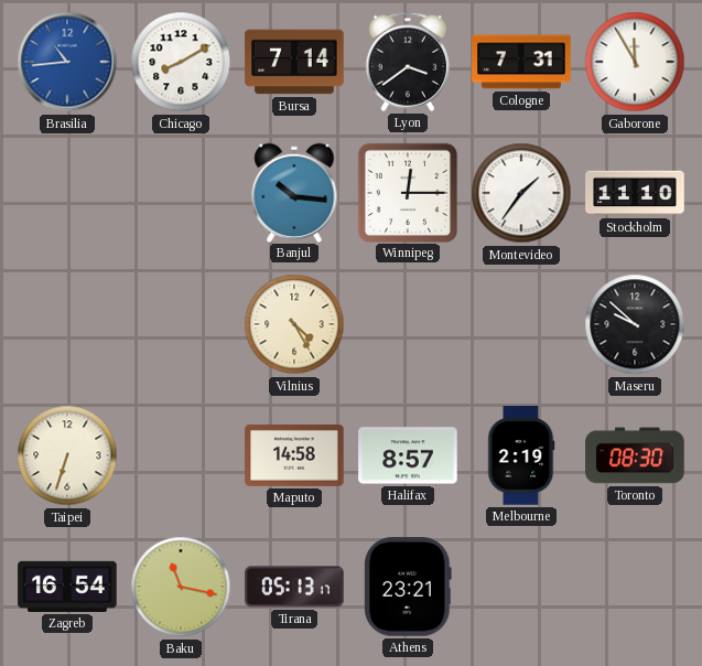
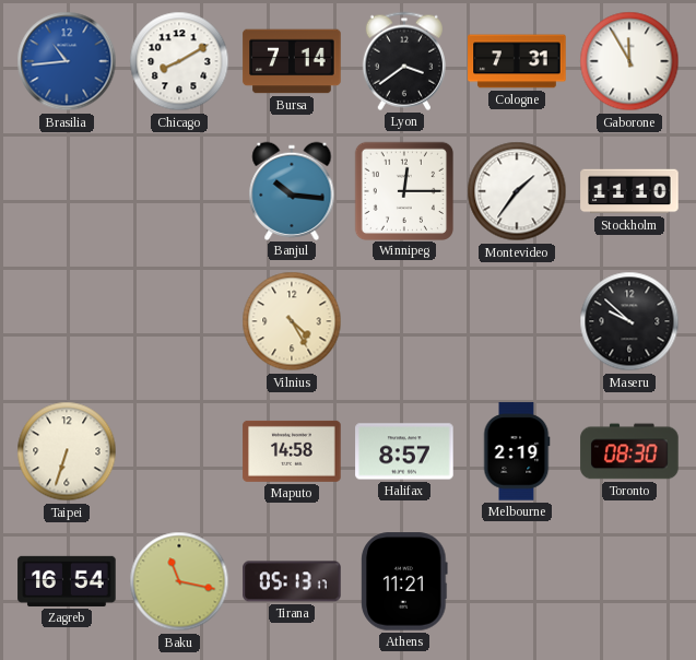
Athens: 23:21 -> 11:21
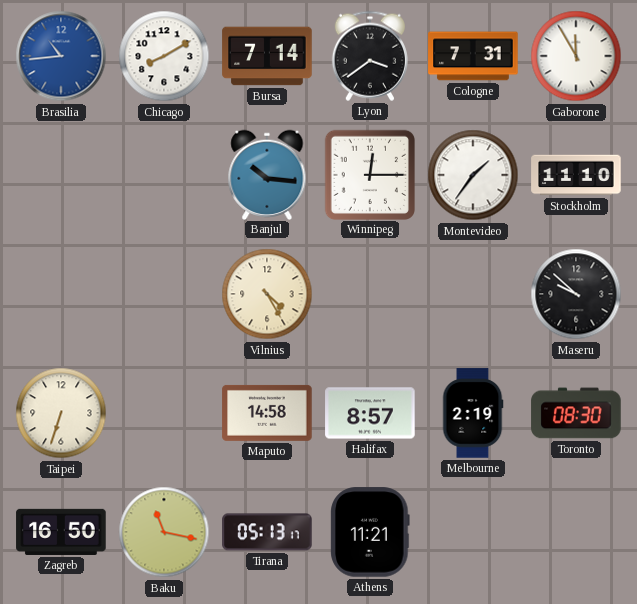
Zagreb: 16:54 -> 16:50
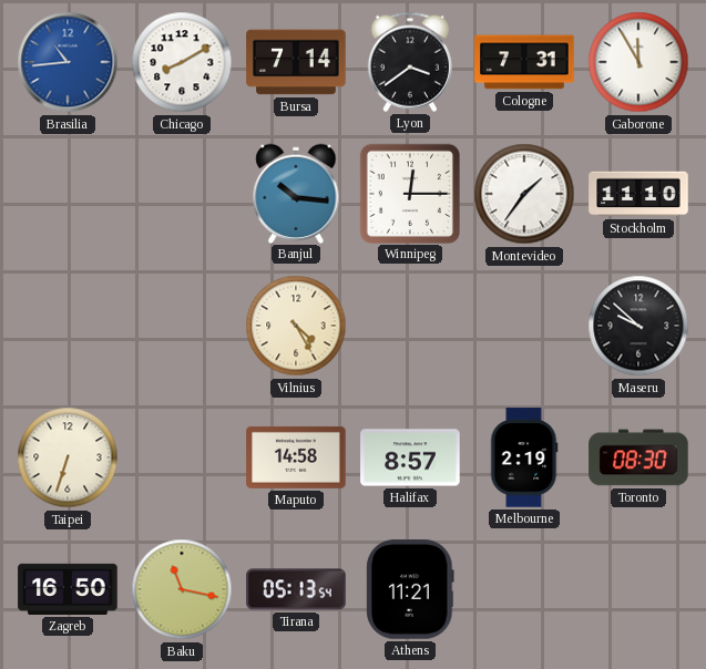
Tirana: 05:13:17 -> 05:13:54
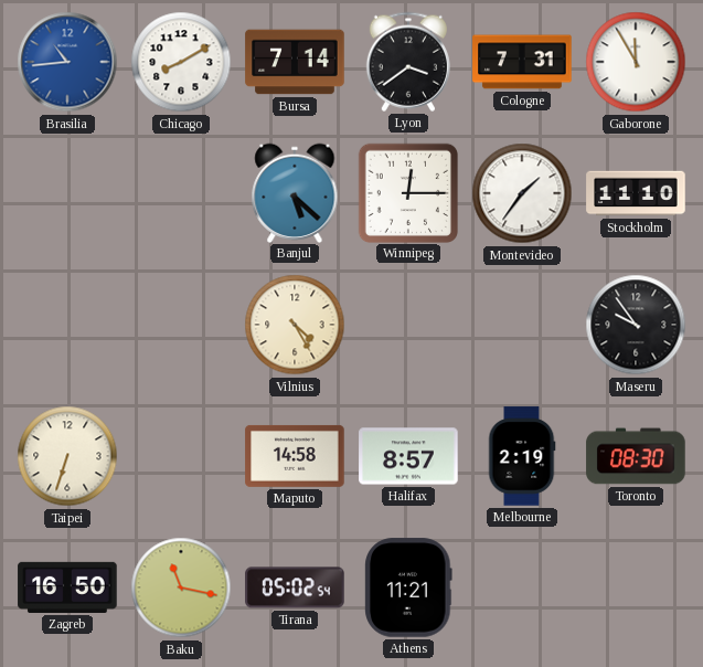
Banjul: 10:16 -> 5:22
Maseru: 9:52 -> 9:54
Tirana: 05:13 -> 05:02
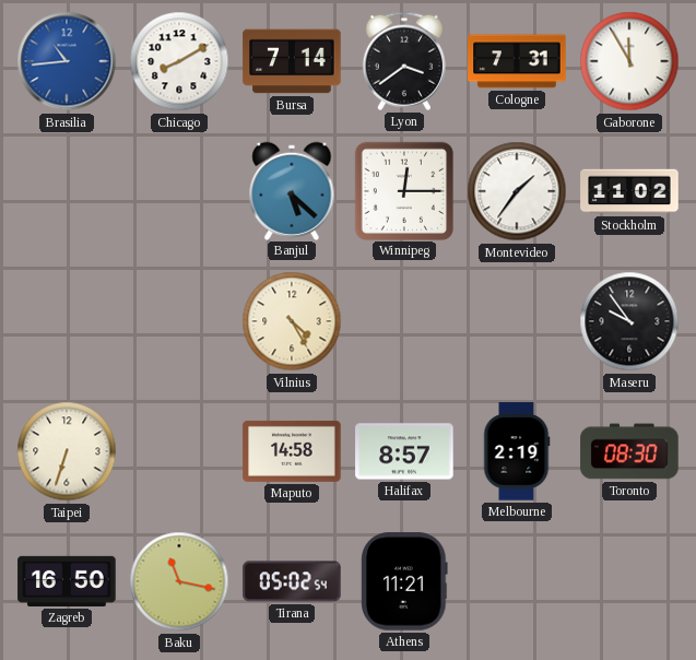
Stockholm: 11:10 -> 11:02
